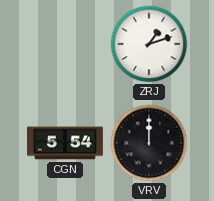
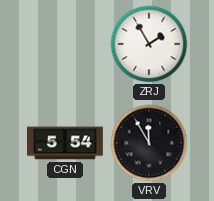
ZRJ: 1:12 -> 1:55
VRV: 12:00 -> 11:55
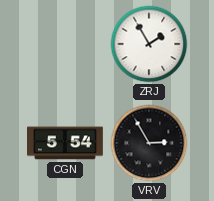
VRV: 11:55 -> 2:55
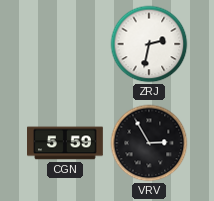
ZRJ: 1:55 -> 2:32
CGN: 5:54 -> 5:59
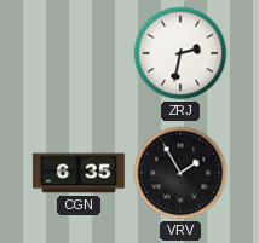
CGN: 5:59 -> 6:35
VRV: 2:55 -> 1:55
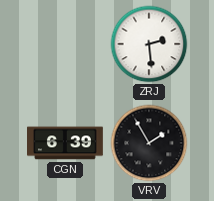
ZRJ: 2:32 -> 2:29
CGN: 6:35 -> 6:39
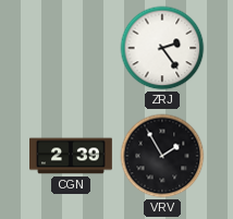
ZRJ: 2:29 -> 2:24
CGN: 6:39 -> 2:39
